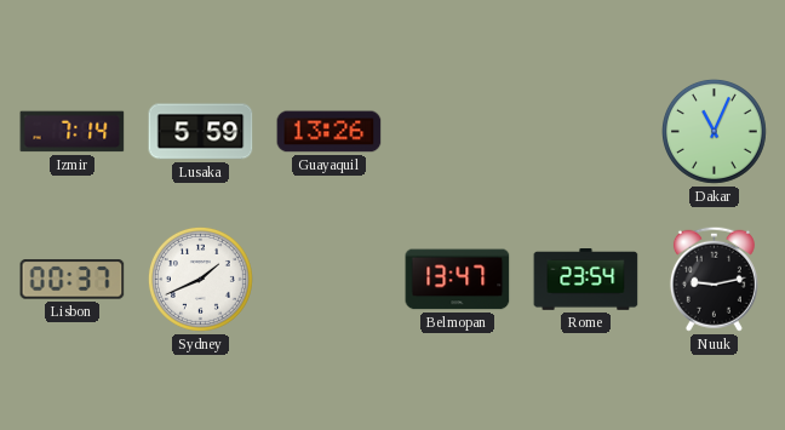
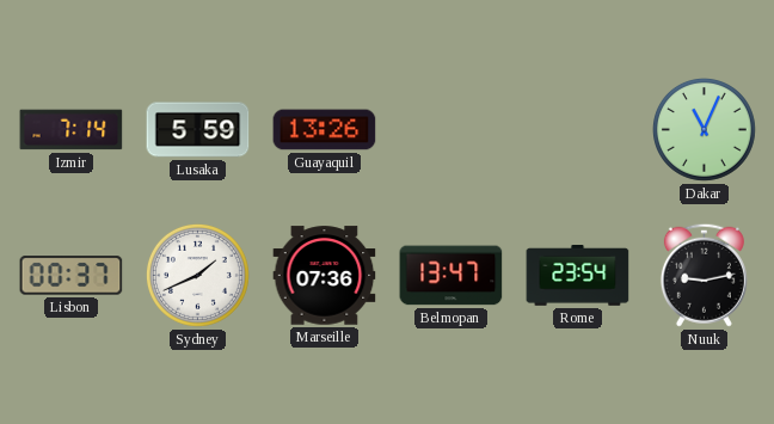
Marseille: none -> 07:36
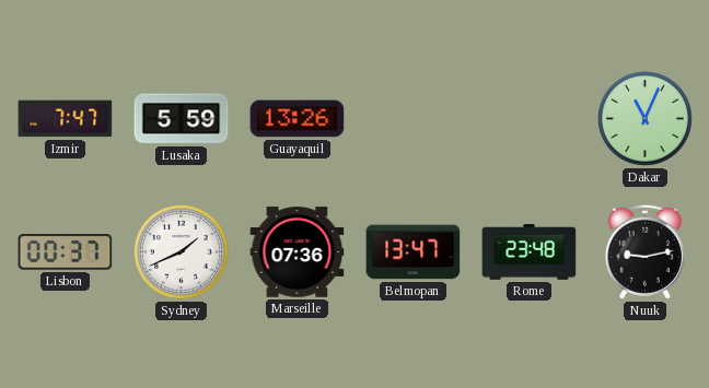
Izmir: 7:14 -> 7:47
Rome: 23:54 -> 23:48
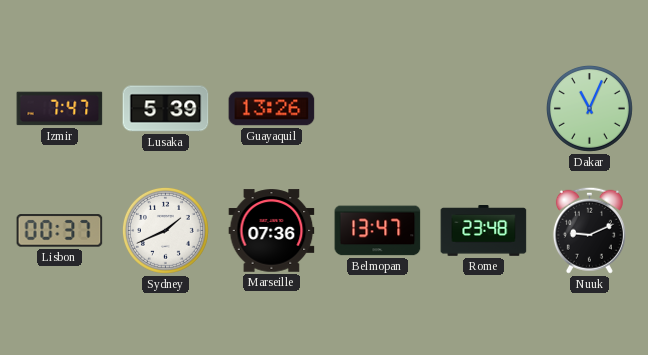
Lusaka: 5:59 -> 5:39
Nuuk: 9:13 -> 9:11
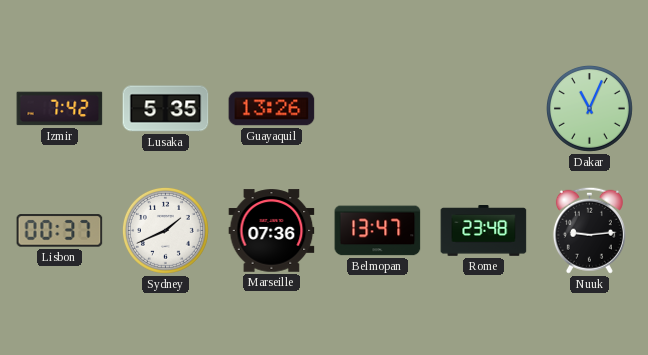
Izmir: 7:47 -> 7:42
Lusaka: 5:39 -> 5:35
Nuuk: 9:11 -> 9:14
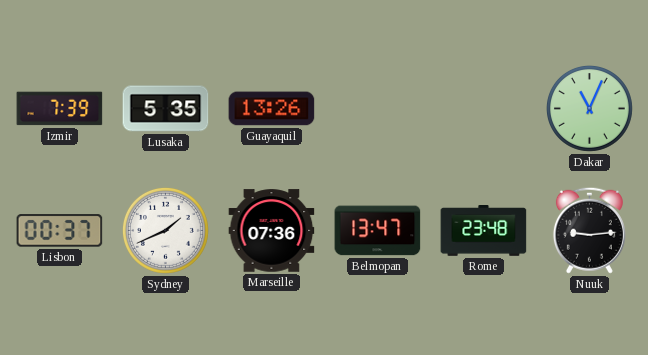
Izmir: 7:42 -> 7:39
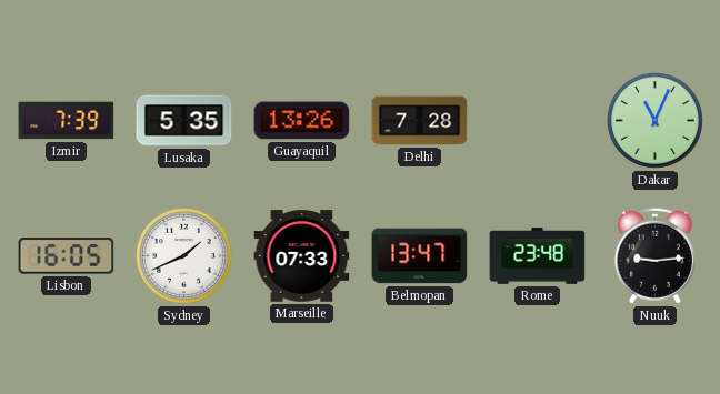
Delhi: none -> 7:28
Lisbon: 00:37 -> 16:05
Marseille: 07:36 -> 07:33
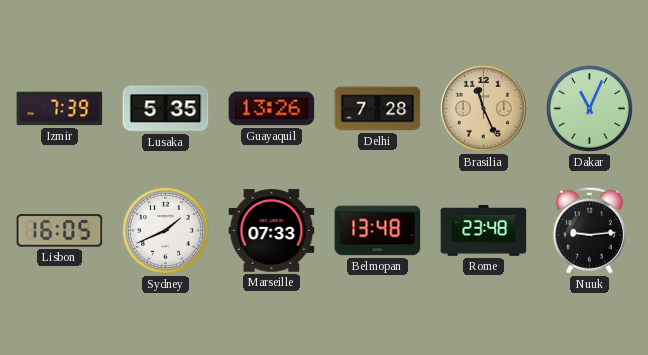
Brasilia: none -> 11:26
Belmopan: 13:47 -> 13:48
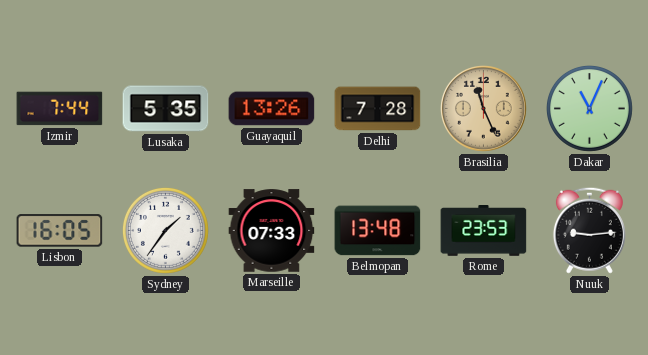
Izmir: 7:39 -> 7:44
Sydney: 1:41 -> 1:36
Rome: 23:48 -> 23:53
